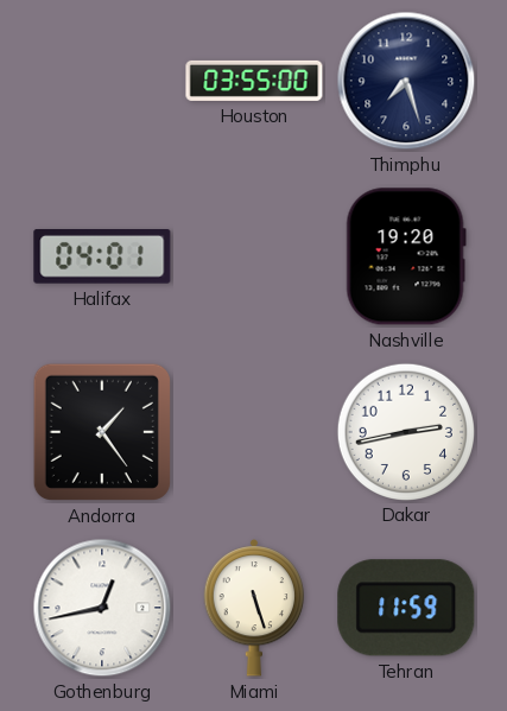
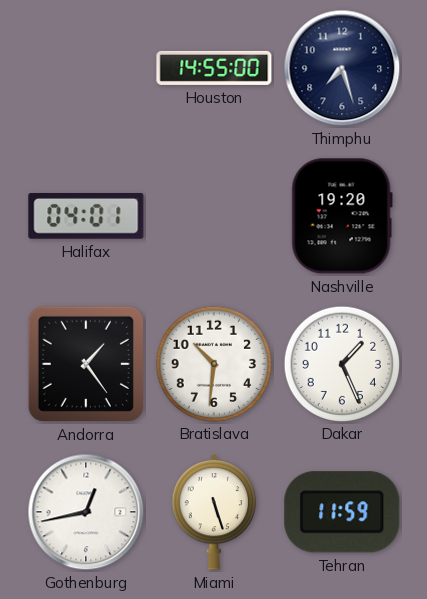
Houston: 03:55 -> 14:55
Bratislava: none -> 10:31
Dakar: 2:43 -> 1:26
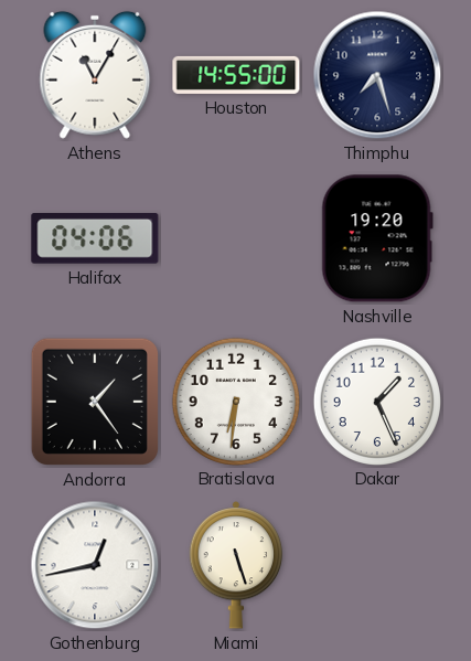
Athens: none -> 11:05
Halifax: 04:01 -> 04:06
Bratislava: 10:31 -> 6:31
Tehran: 11:59 -> none
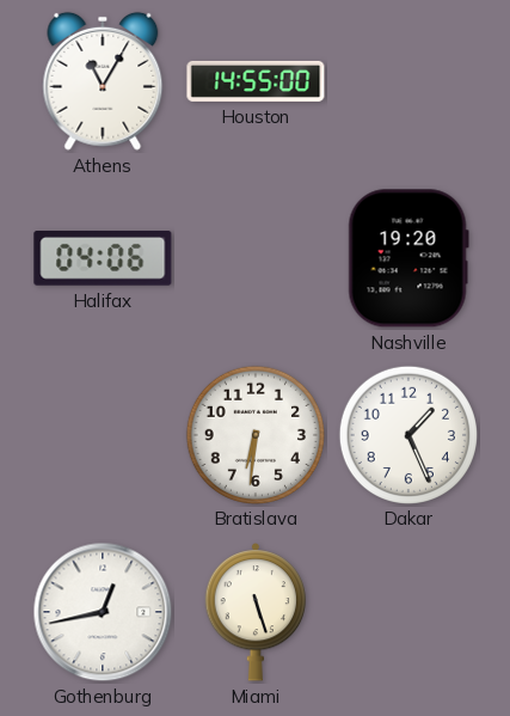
Thimphu: 7:27 -> none
Andorra: 1:24 -> none
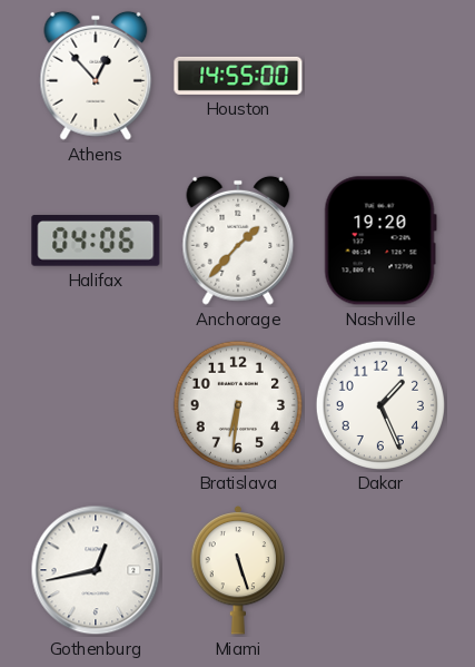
Athens: 11:05 -> 12:53
Anchorage: none -> 1:37
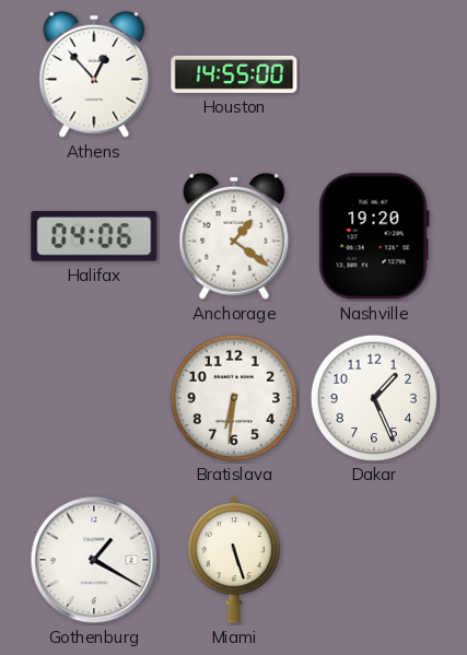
Anchorage: 1:37 -> 1:21
Gothenburg: 12:43 -> 1:20
